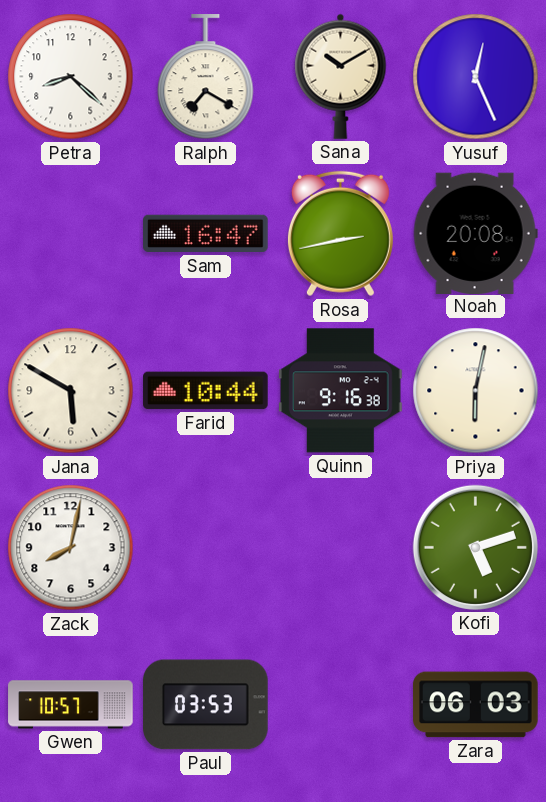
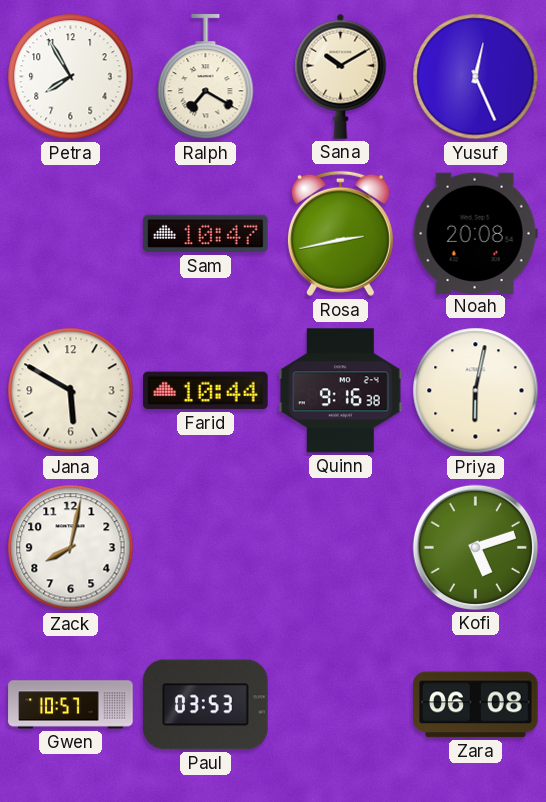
Petra: 8:22 -> 7:55
Sam: 16:47 -> 10:47
Zara: 06:03 -> 06:08
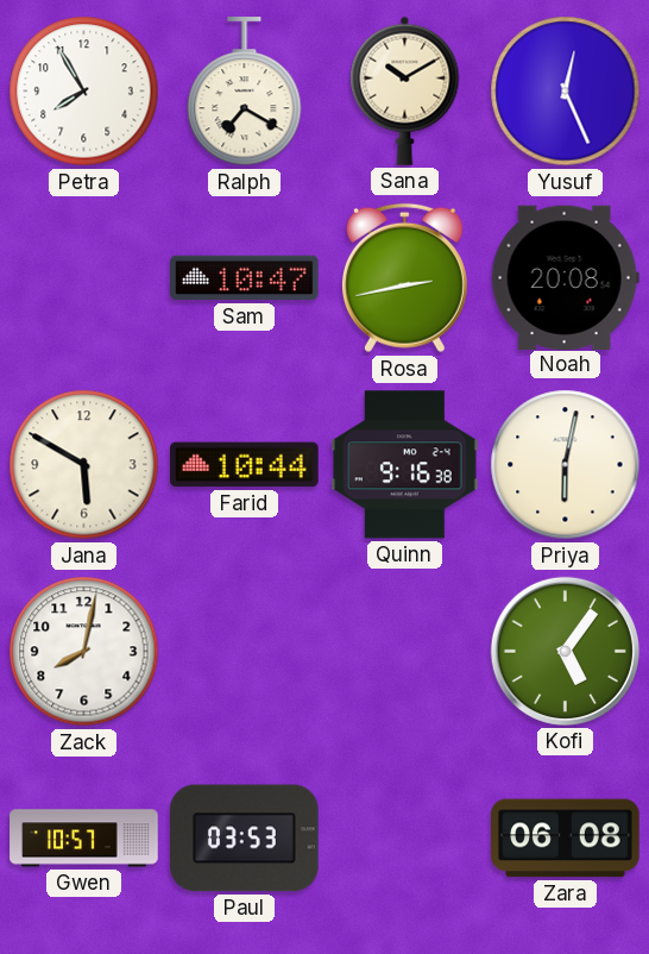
Kofi: 5:12 -> 5:06
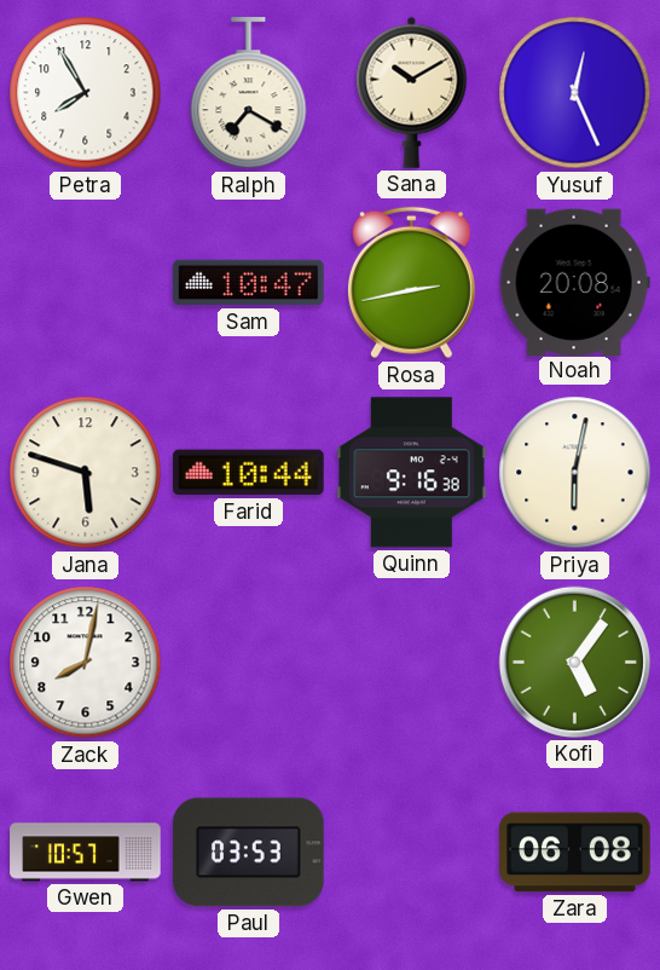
Jana: 5:50 -> 5:48
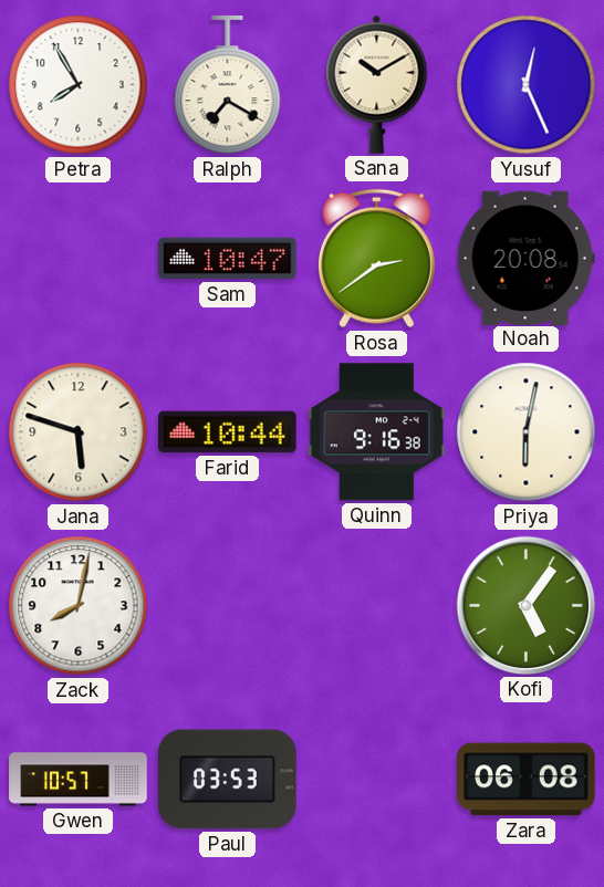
Rosa: 2:43 -> 2:39
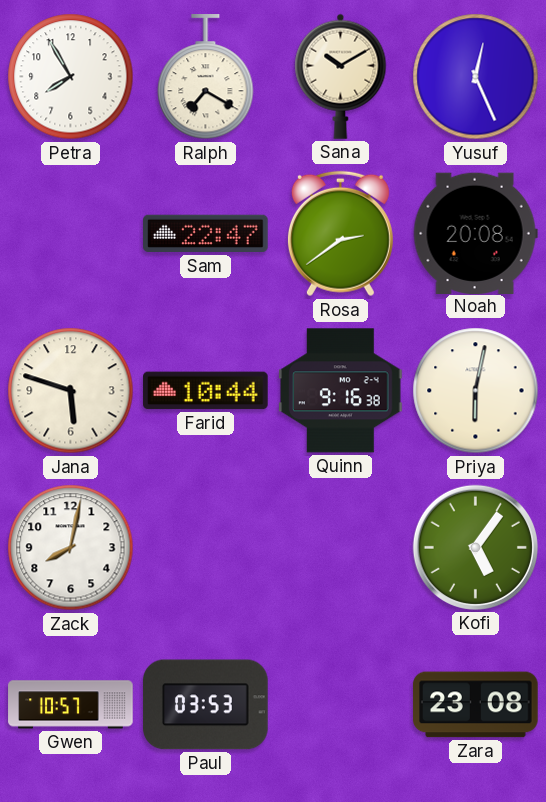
Sam: 10:47 -> 22:47
Zara: 06:08 -> 23:08
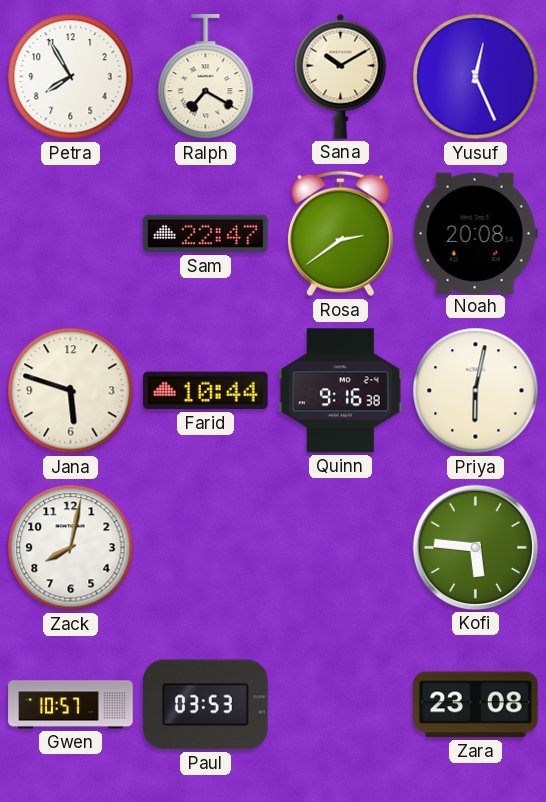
Kofi: 5:06 -> 5:46
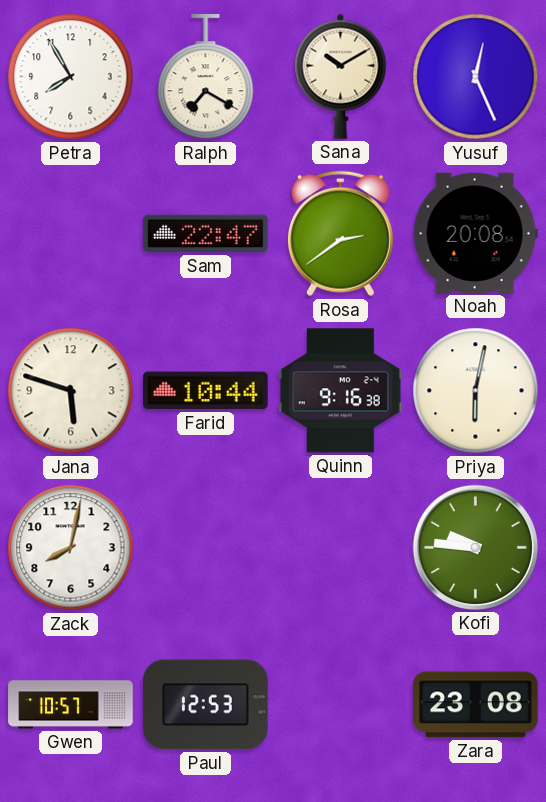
Kofi: 5:46 -> 9:46
Paul: 03:53 -> 12:53
